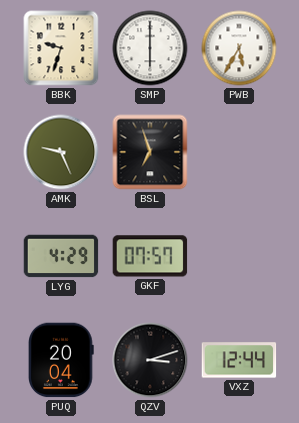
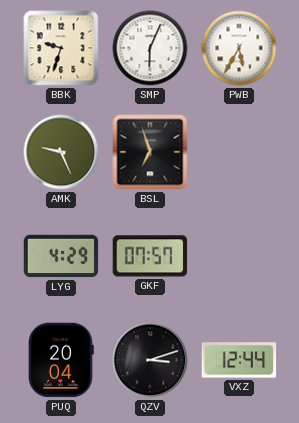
SMP: 6:00 -> 6:04
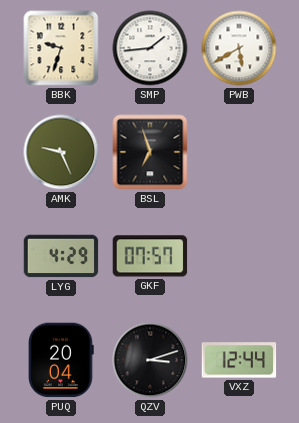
SMP: 6:04 -> 1:44
PWB: 5:35 -> 5:40
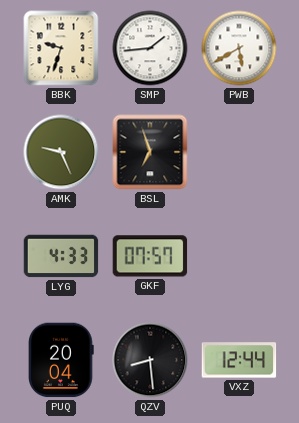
LYG: 4:29 -> 4:33
QZV: 3:12 -> 8:29
